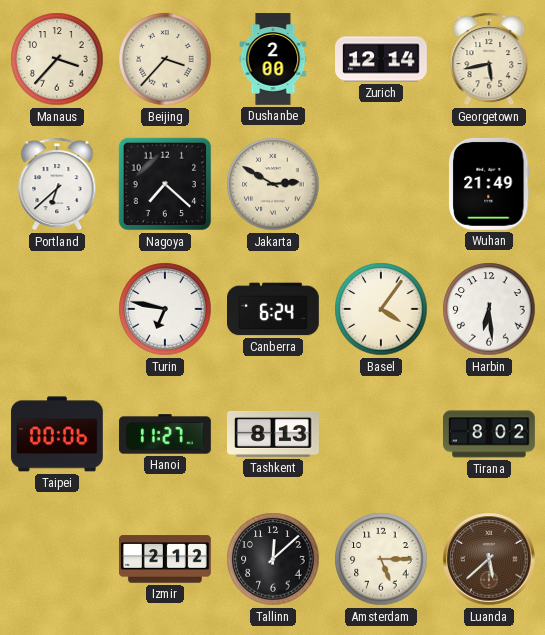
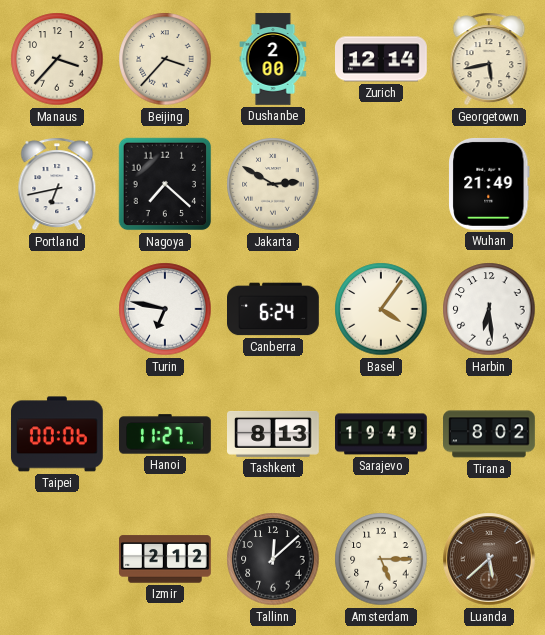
Portland: 6:38 -> 6:43
Sarajevo: none -> 19:49
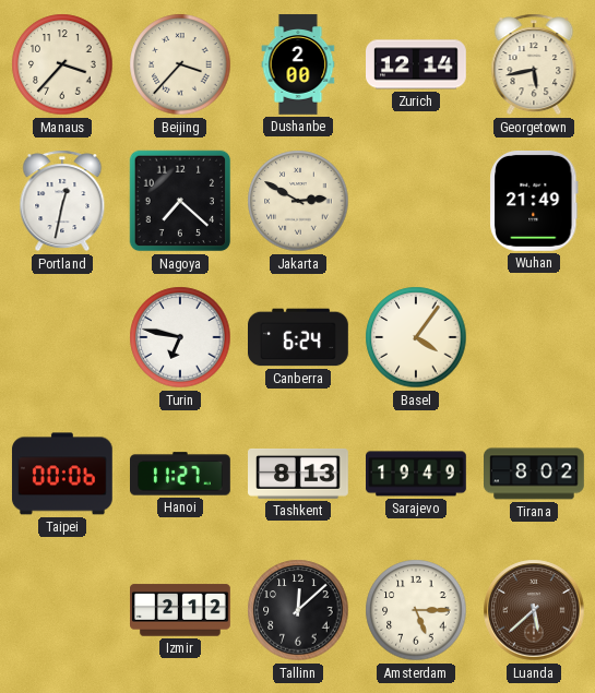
Portland: 6:43 -> 12:32
Harbin: 6:29 -> none
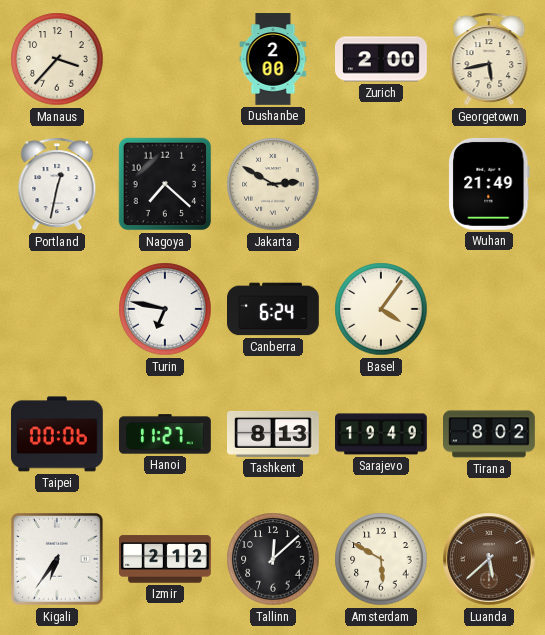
Beijing: 3:37 -> none
Zurich: 12:14 -> 2:00
Kigali: none -> 6:36
Amsterdam: 5:15 -> 5:50
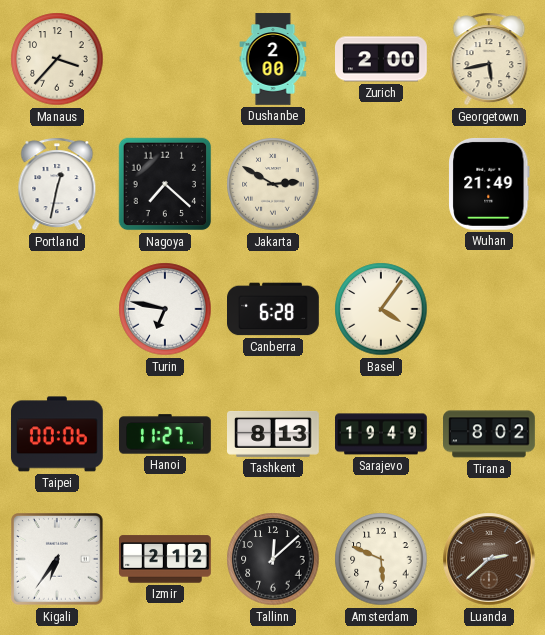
Canberra: 6:24 -> 6:28
Amsterdam: 5:50 -> 5:49
Luanda: 5:38 -> 2:38
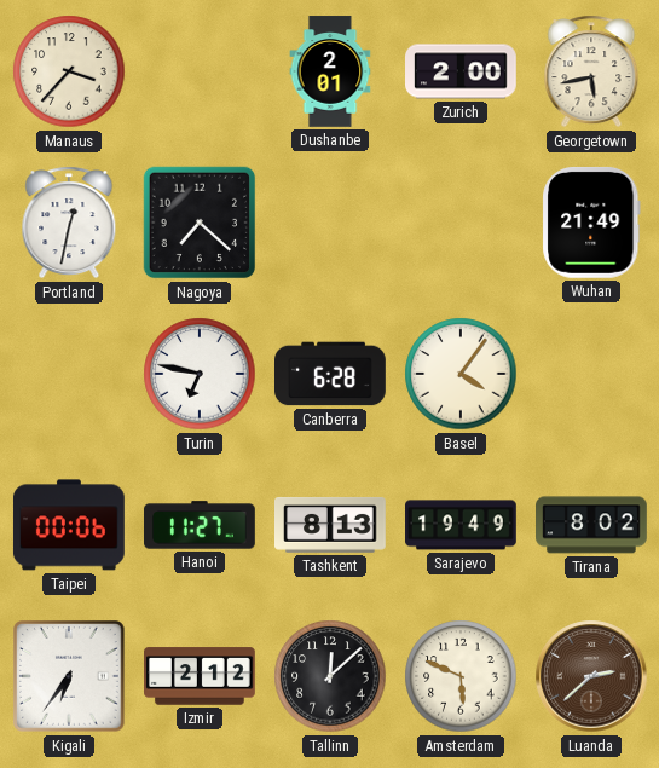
Dushanbe: 2:00 -> 2:01
Jakarta: 2:50 -> none
